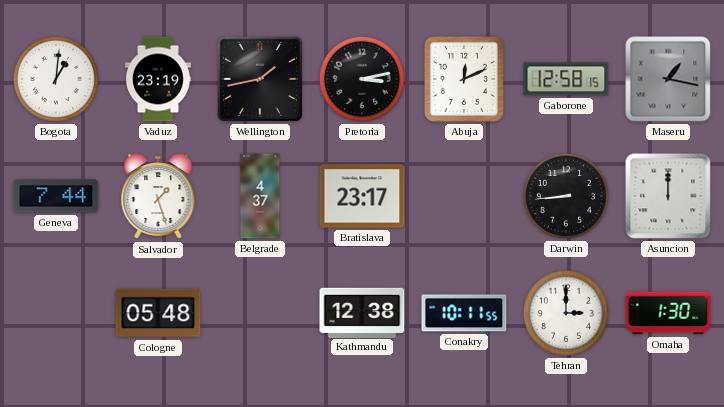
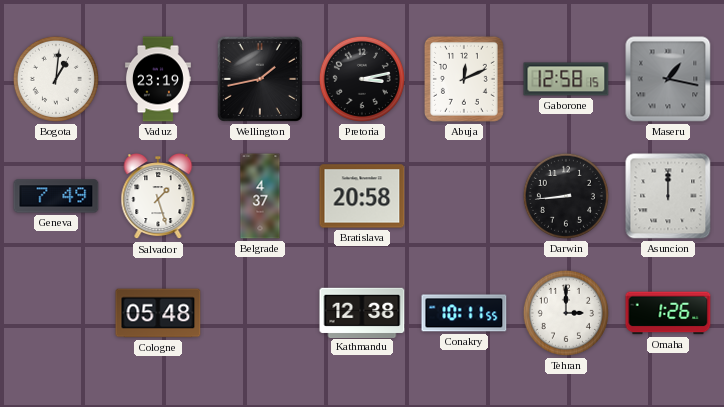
Geneva: 7:44 -> 7:49
Bratislava: 23:17 -> 20:58
Omaha: 1:30 -> 1:26
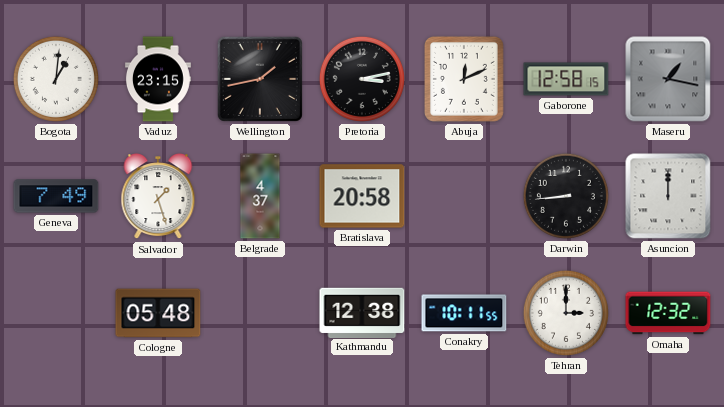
Vaduz: 23:19 -> 23:15
Omaha: 1:26 -> 12:32
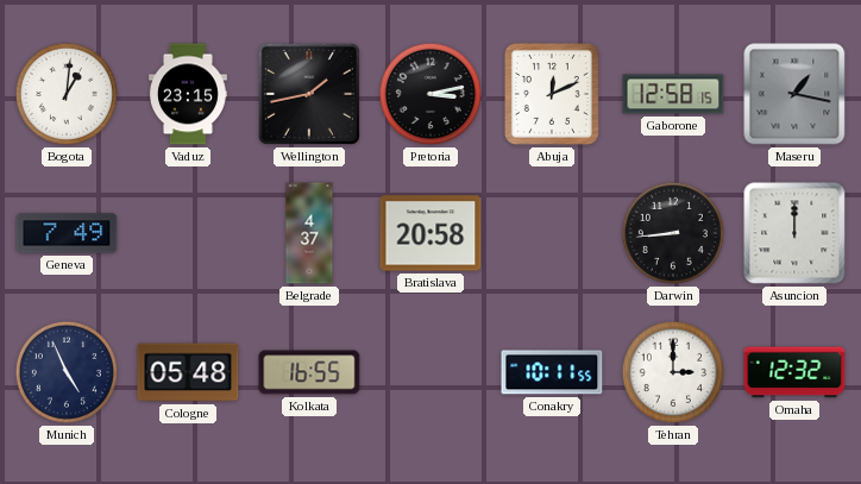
Salvador: 1:27 -> none
Munich: none -> 4:56
Kolkata: none -> 16:55
Kathmandu: 12:38 -> none
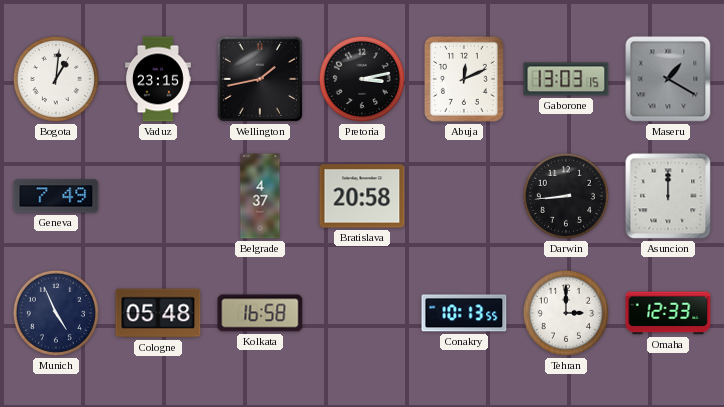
Gaborone: 12:58 -> 13:03
Maseru: 1:17 -> 1:20
Kolkata: 16:55 -> 16:58
Conakry: 10:11 -> 10:13
Omaha: 12:32 -> 12:33
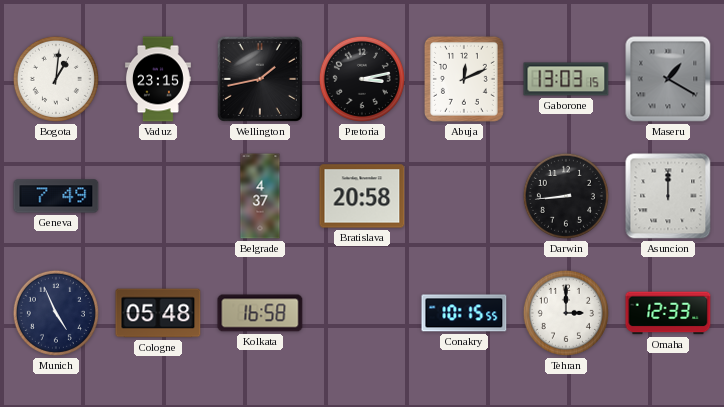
Conakry: 10:13 -> 10:15
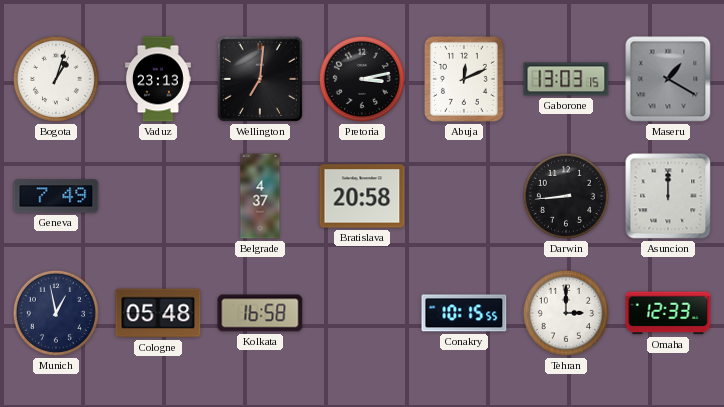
Bogota: 1:01 -> 1:03
Vaduz: 23:15 -> 23:13
Wellington: 1:43 -> 7:01
Munich: 4:56 -> 12:58
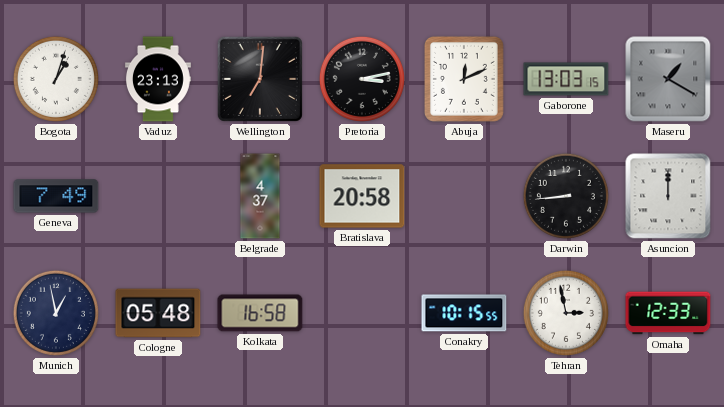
Tehran: 3:00 -> 2:58
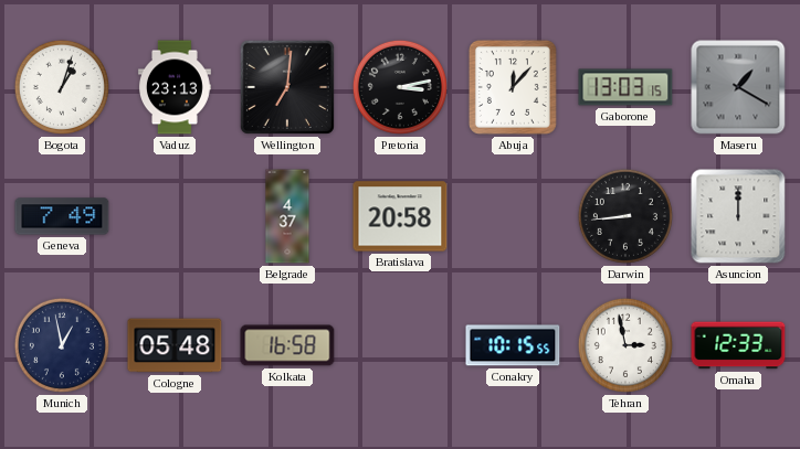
Abuja: 12:11 -> 12:07
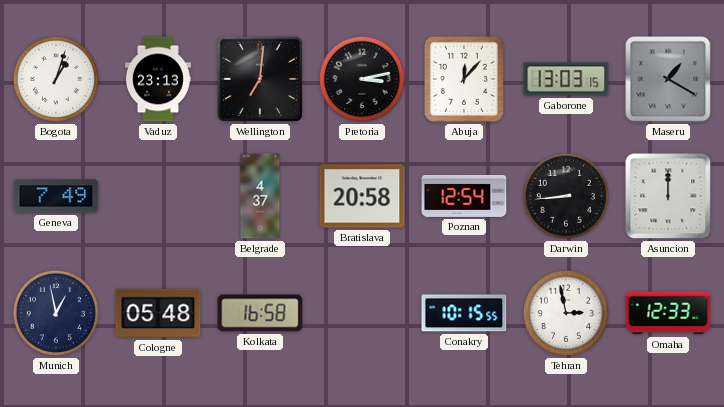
Poznan: none -> 12:54
